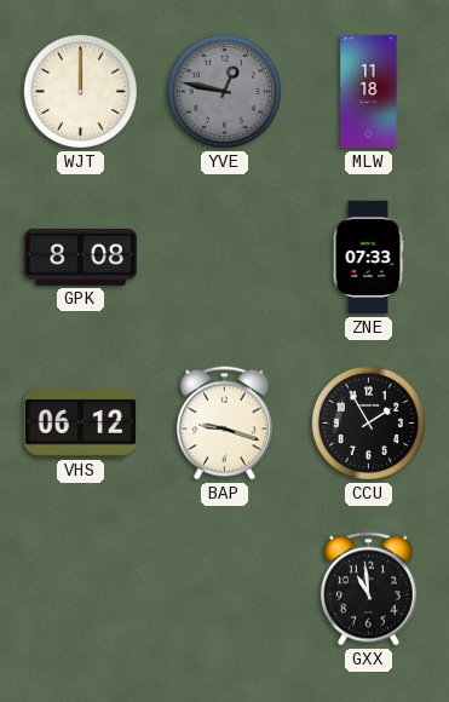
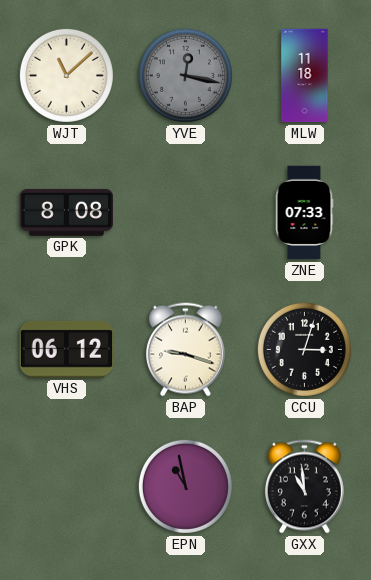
WJT: 12:00 -> 11:08
YVE: 12:47 -> 12:17
CCU: 1:55 -> 3:03
EPN: none -> 10:58
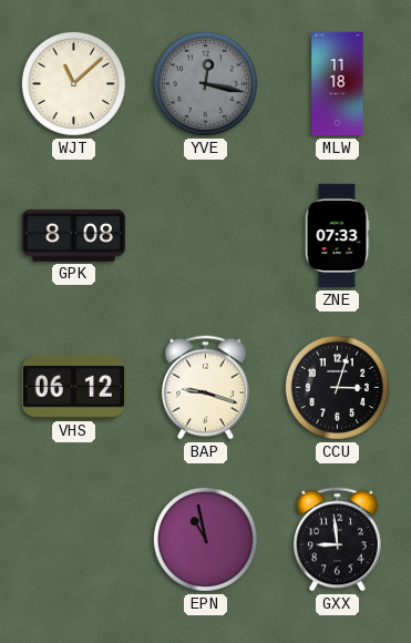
GXX: 10:59 -> 8:59
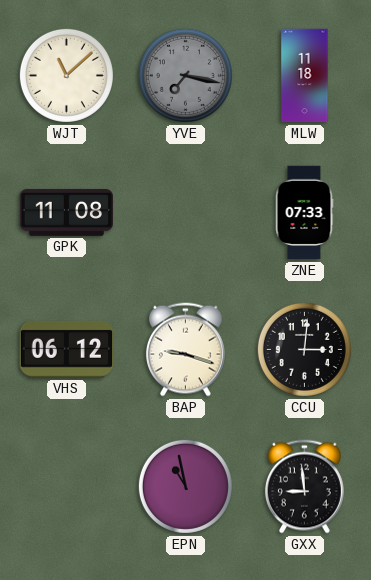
YVE: 12:17 -> 7:17
GPK: 8:08 -> 11:08
CCU: 3:03 -> 3:01
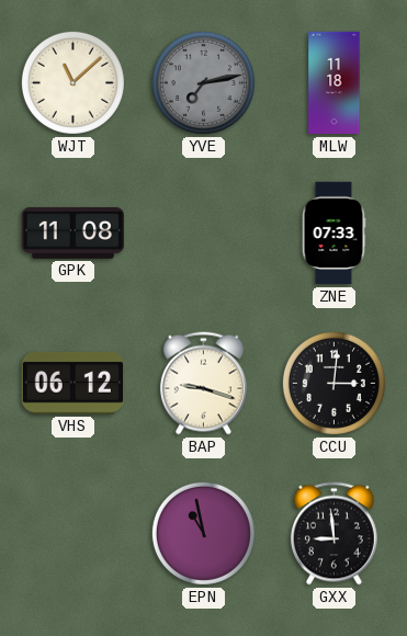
YVE: 7:17 -> 7:13
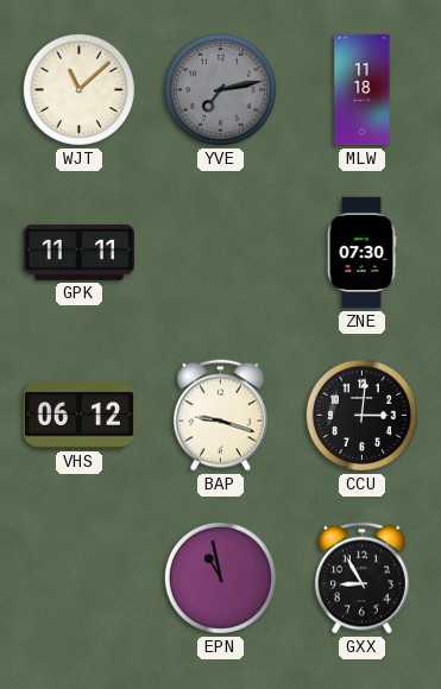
GPK: 11:08 -> 11:11
ZNE: 07:33 -> 07:30
GXX: 8:59 -> 8:55
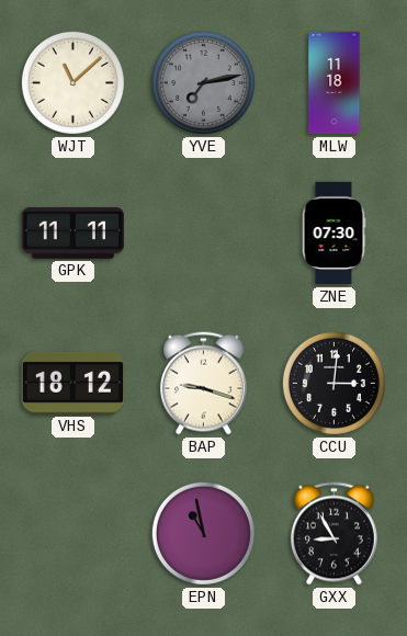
VHS: 06:12 -> 18:12
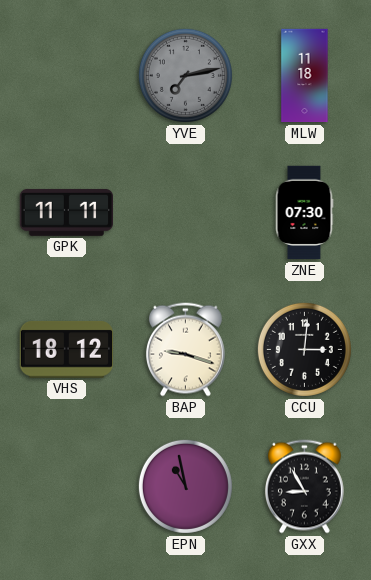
WJT: 11:08 -> none
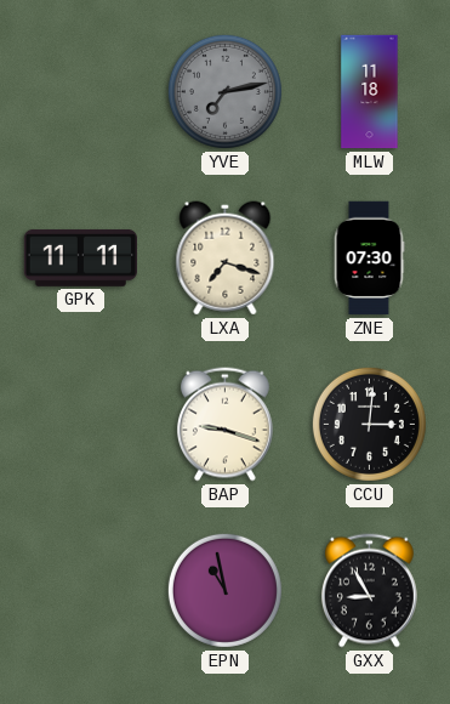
LXA: none -> 7:18
VHS: 18:12 -> none
